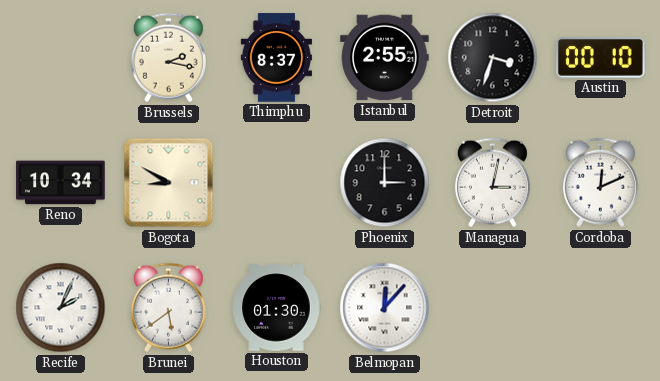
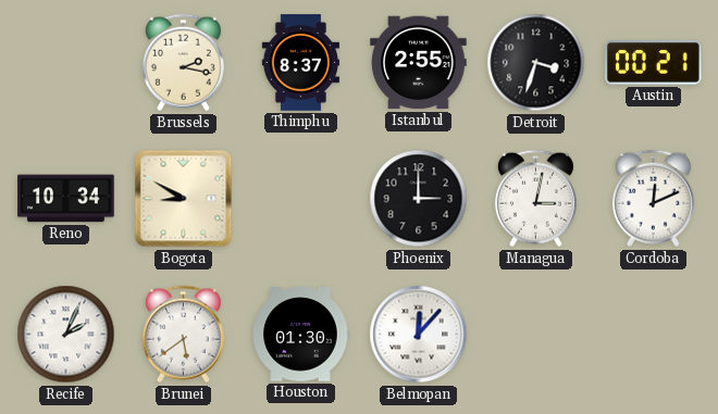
Austin: 00:10 -> 00:21
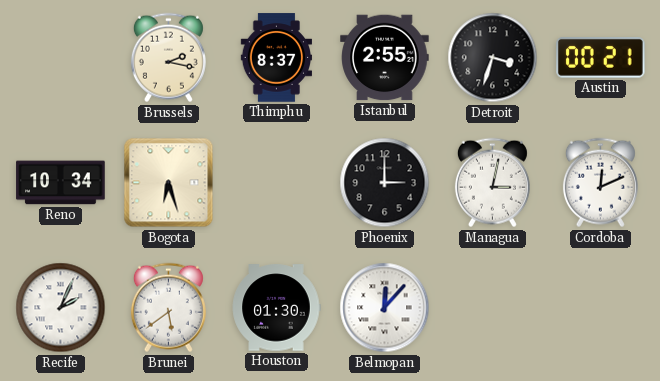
Bogota: 8:50 -> 6:27
